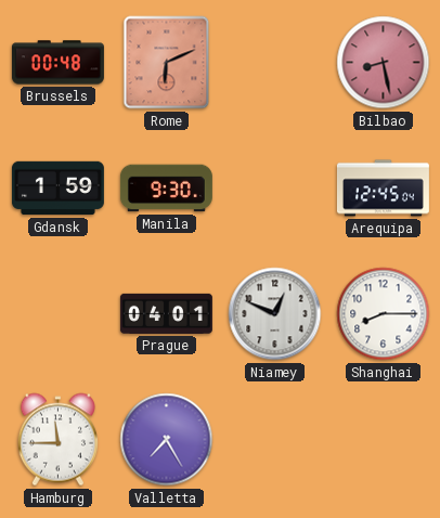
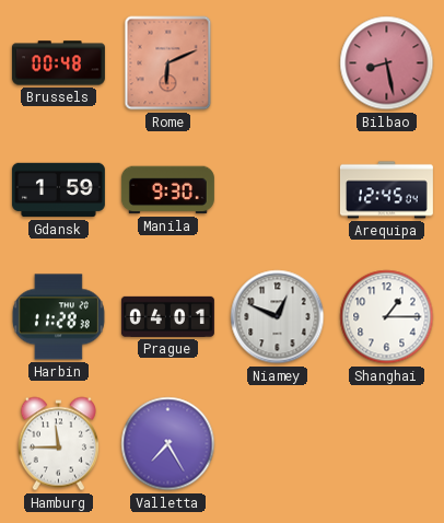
Harbin: none -> 11:28
Shanghai: 8:15 -> 1:15
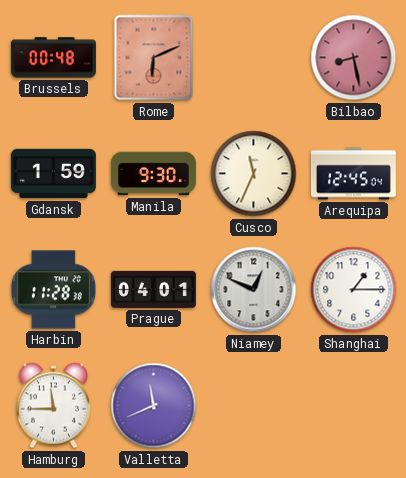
Cusco: none -> 11:34
Valletta: 7:25 -> 11:41
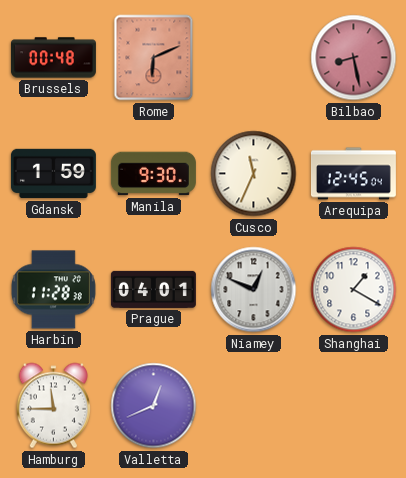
Shanghai: 1:15 -> 1:20
Valletta: 11:41 -> 12:41
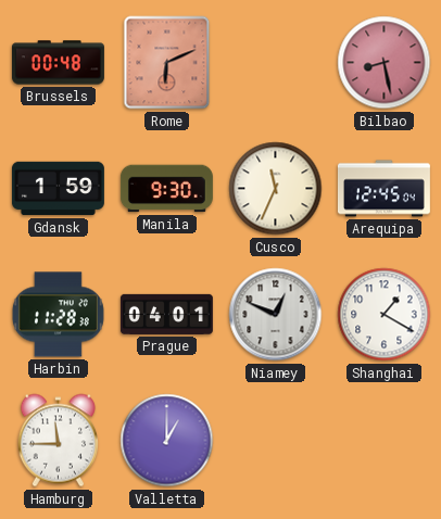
Valletta: 12:41 -> 1:00
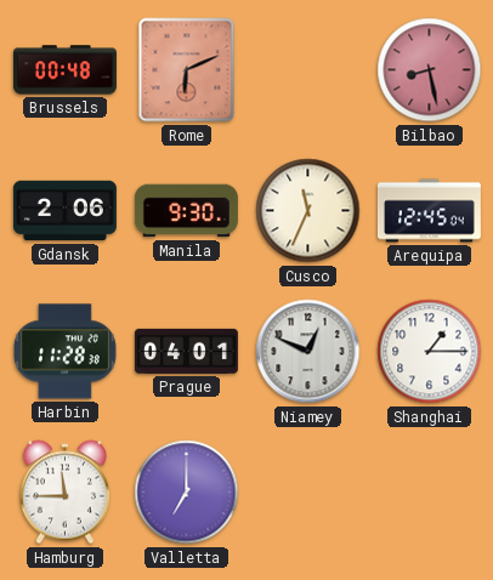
Gdansk: 1:59 -> 2:06
Shanghai: 1:20 -> 1:15
Valletta: 1:00 -> 7:00
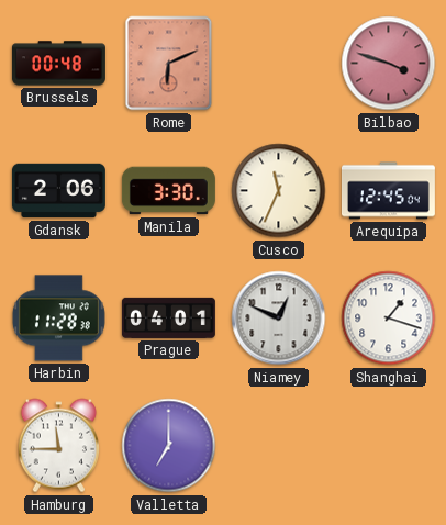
Bilbao: 8:28 -> 3:48
Manila: 9:30 -> 3:30
Shanghai: 1:15 -> 1:18
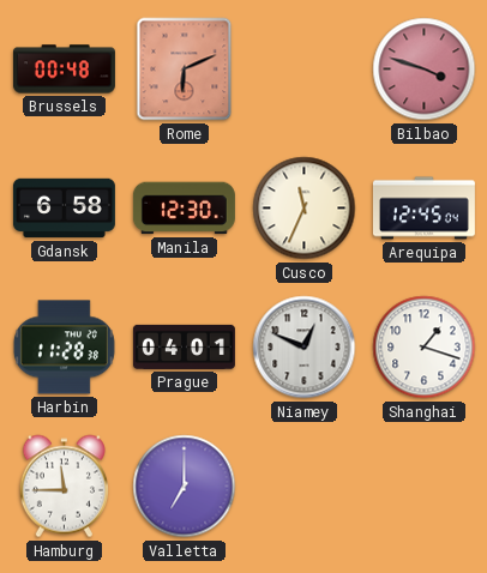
Gdansk: 2:06 -> 6:58
Manila: 3:30 -> 12:30
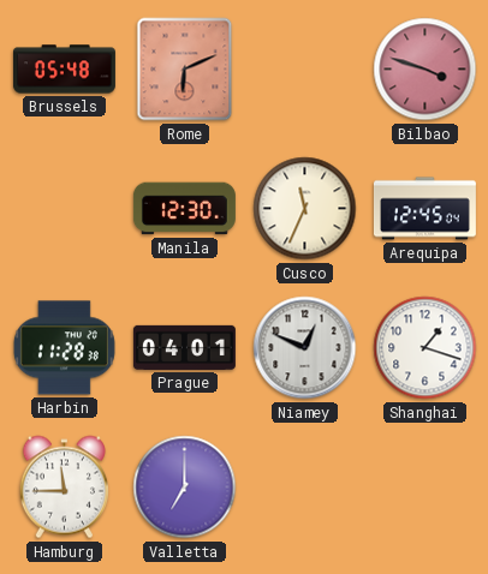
Brussels: 00:48 -> 05:48
Gdansk: 6:58 -> none
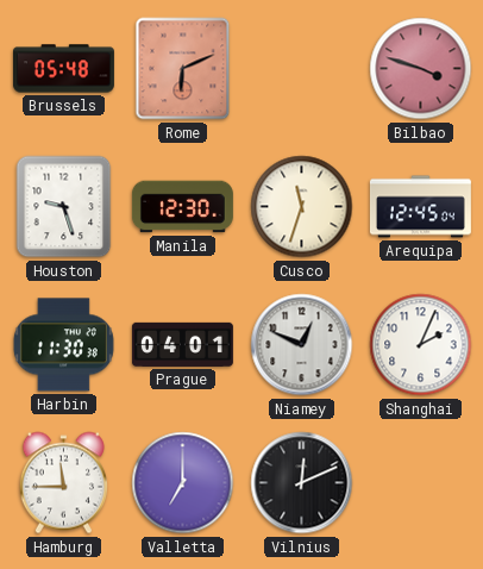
Houston: none -> 9:27
Cusco: 11:34 -> 11:33
Harbin: 11:28 -> 11:30
Shanghai: 1:18 -> 2:04
Vilnius: none -> 12:11
